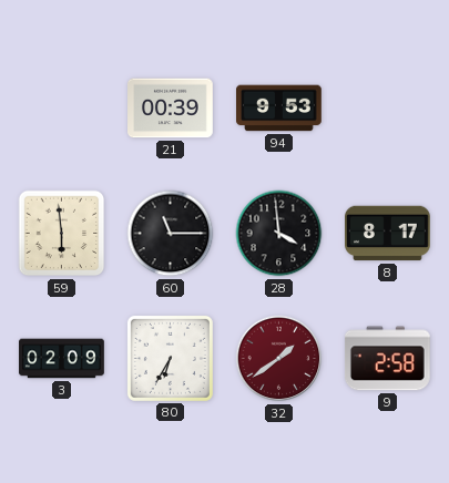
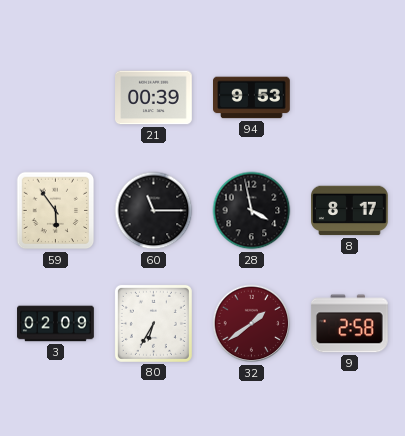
59: 5:59 -> 5:54
28: 3:59 -> 3:58
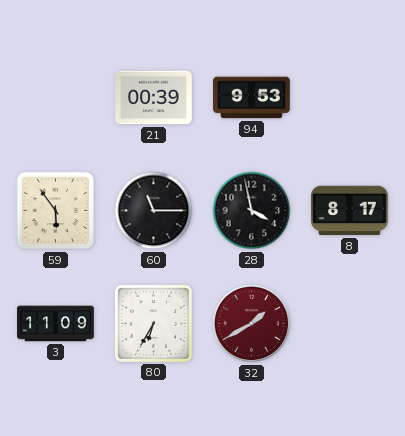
3: 02:09 -> 11:09
32: 1:39 -> 1:40
9: 2:58 -> none
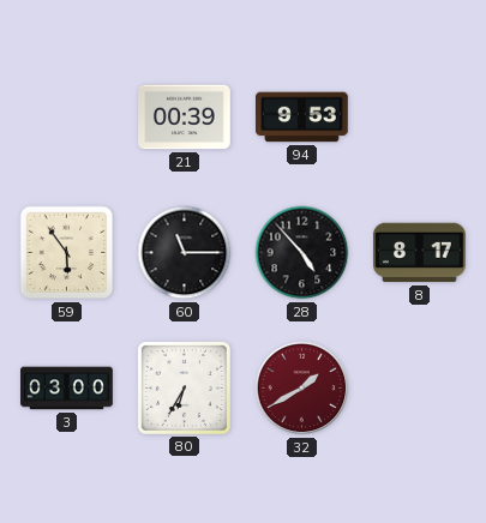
28: 3:58 -> 4:53
3: 11:09 -> 03:00
